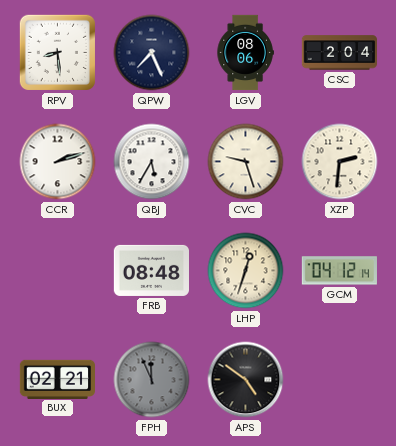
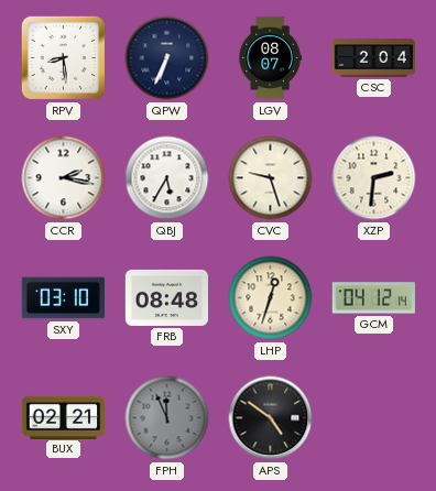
QPW: 7:26 -> 6:34
LGV: 08:06 -> 08:07
CCR: 2:12 -> 2:17
SXY: none -> 03:10
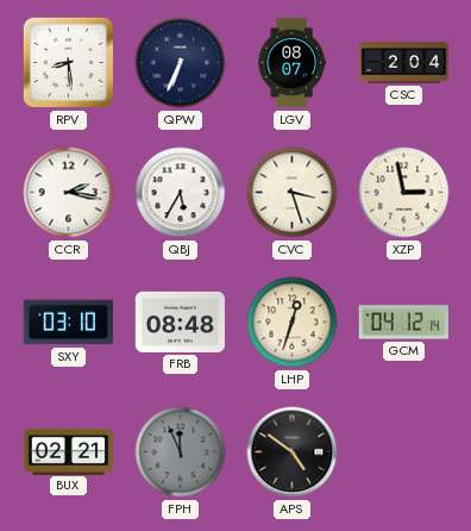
CVC: 9:27 -> 3:27
XZP: 2:31 -> 2:58
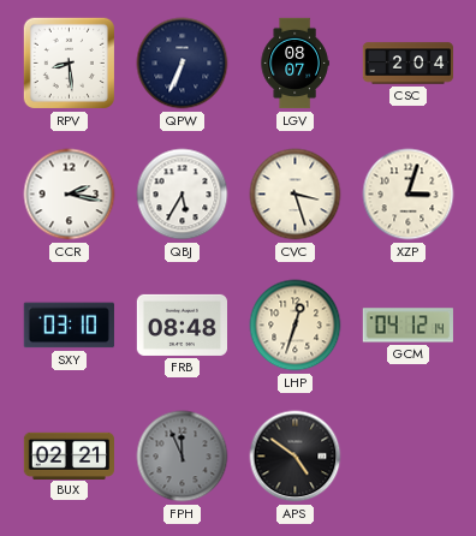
XZP: 2:58 -> 3:03
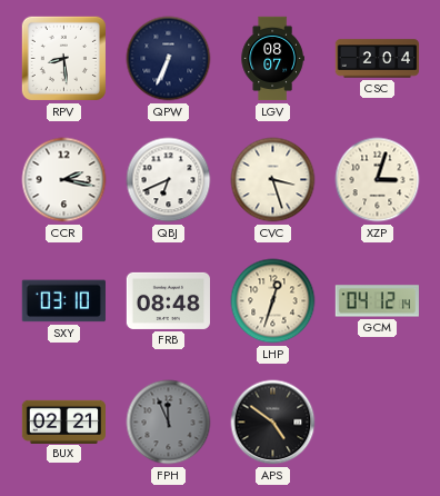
QBJ: 5:35 -> 6:41
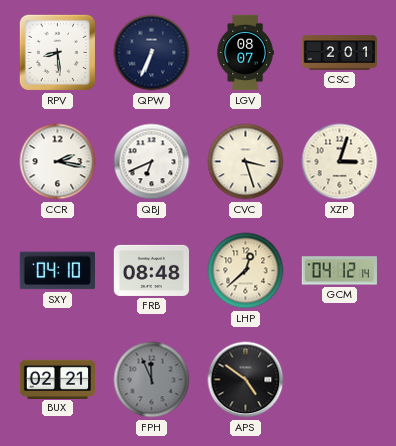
CSC: 2:04 -> 2:01
SXY: 03:10 -> 04:10
LHP: 12:33 -> 12:38
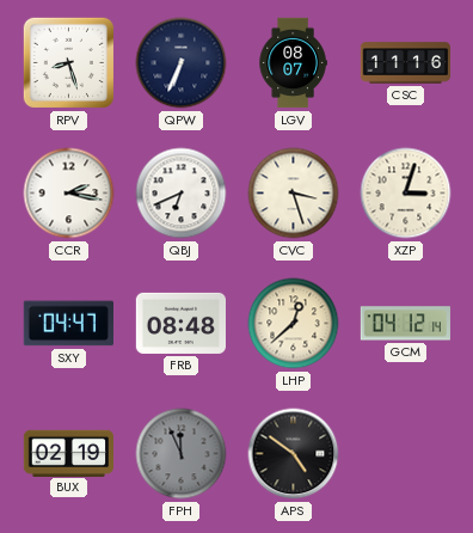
RPV: 8:29 -> 8:27
CSC: 2:01 -> 11:16
SXY: 04:10 -> 04:47
BUX: 02:21 -> 02:19
